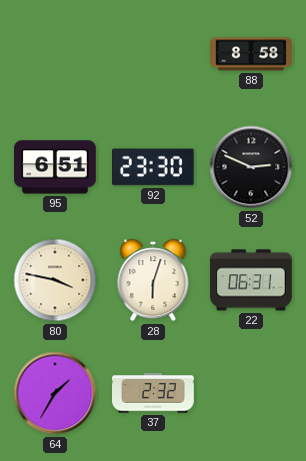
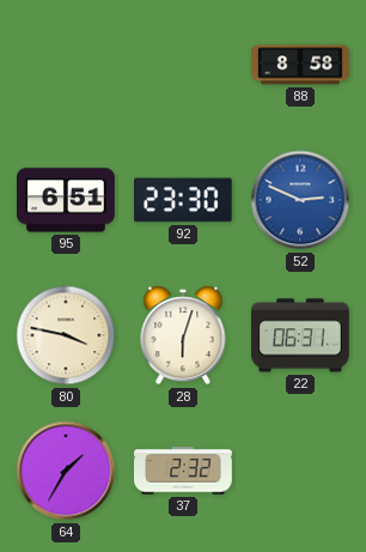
52 dial: black -> blue
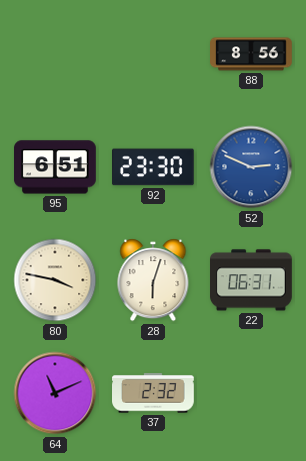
88: 8:58 -> 8:56
64: 1:35 -> 11:11
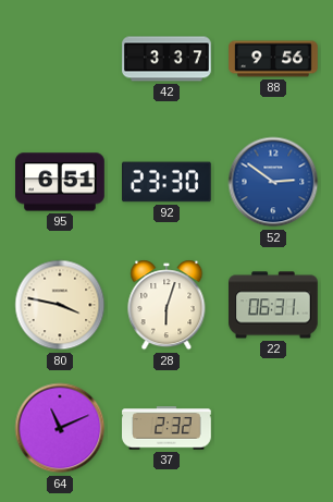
42: none -> 3:37
88: 8:56 -> 9:56
52: 2:49 -> 2:51
